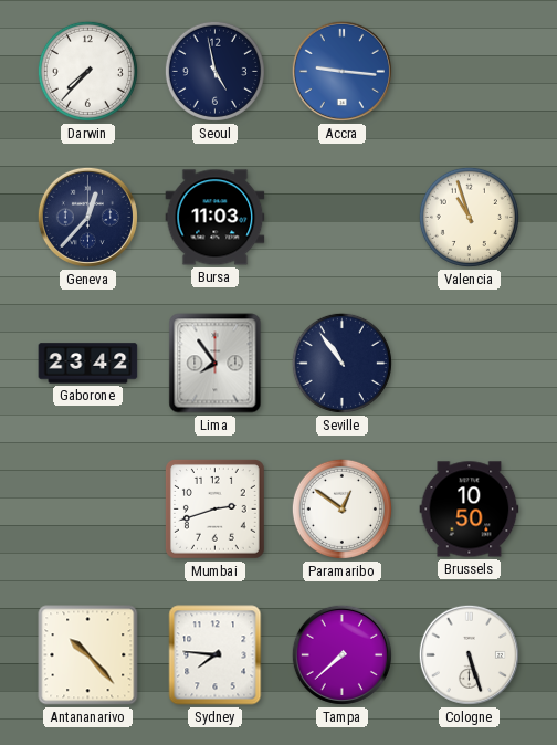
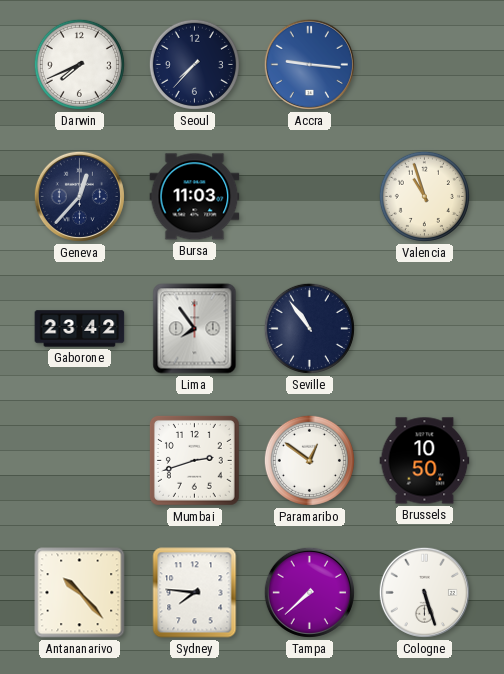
Darwin: 7:37 -> 7:41
Seoul: 4:58 -> 7:37
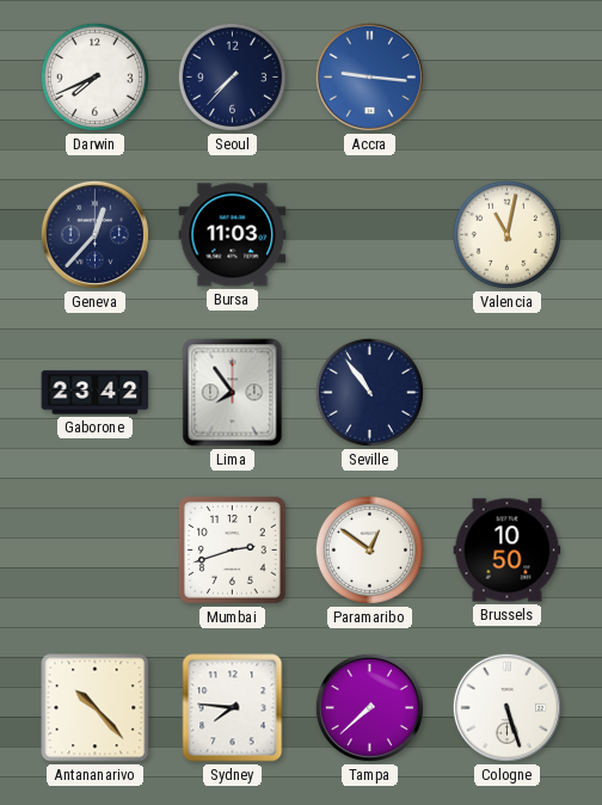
Valencia: 10:57 -> 11:02
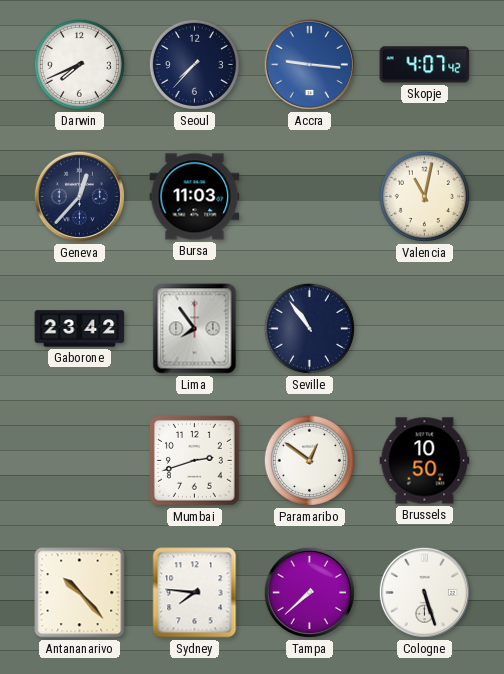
Skopje: none -> 4:07
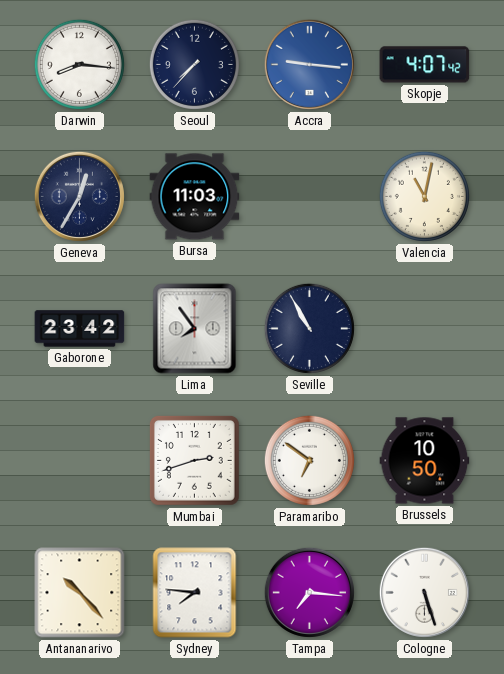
Darwin: 7:41 -> 8:16
Geneva: 12:37 -> 12:35
Seville: 10:54 -> 10:55
Paramaribo: 12:51 -> 6:51
Tampa: 7:38 -> 7:16
